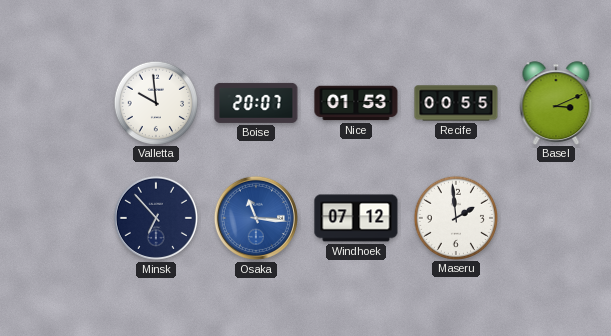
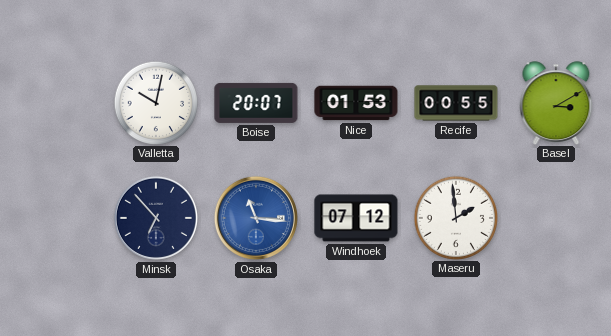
Valletta: 9:59 -> 10:02
Basel: 3:11 -> 3:10
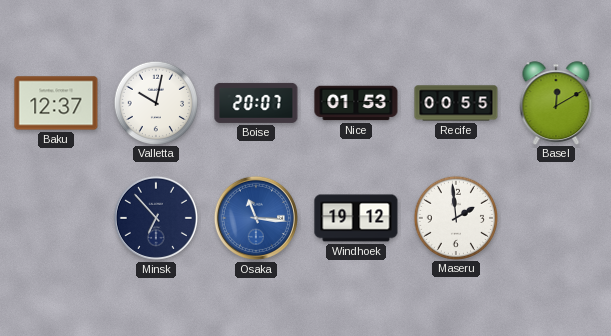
Baku: none -> 12:37
Basel: 3:10 -> 12:10
Windhoek: 07:12 -> 19:12
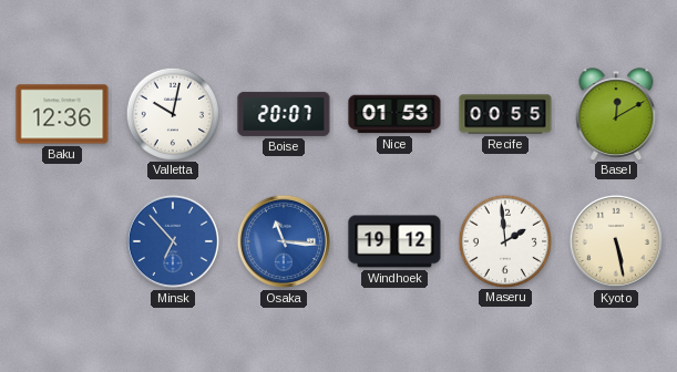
Baku: 12:37 -> 12:36
Minsk dial: navy -> blue
Kyoto: none -> 5:28
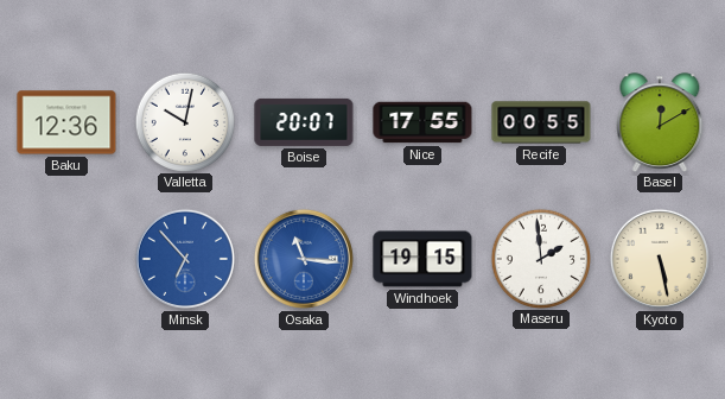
Nice: 01:53 -> 17:55
Windhoek: 19:12 -> 19:15
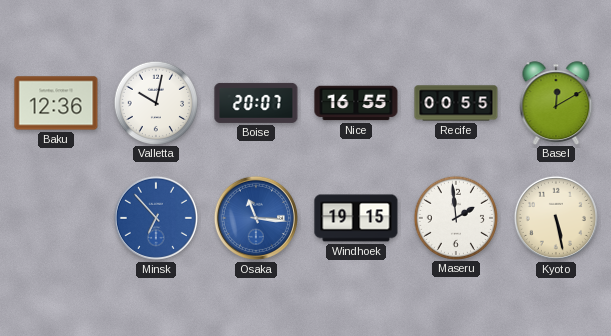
Nice: 17:55 -> 16:55
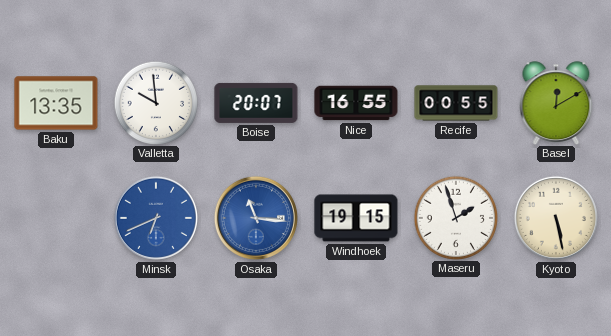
Baku: 12:36 -> 13:35
Valletta: 10:02 -> 9:59
Minsk: 6:53 -> 6:41
Maseru: 1:59 -> 1:57
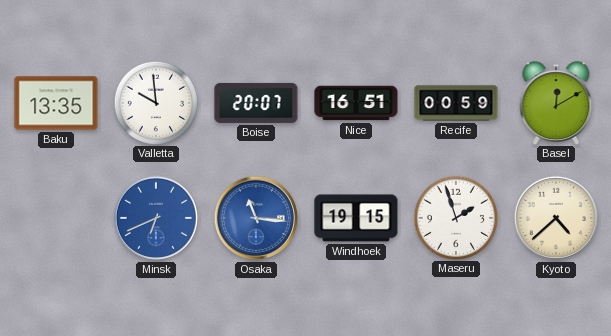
Nice: 16:55 -> 16:51
Recife: 00:55 -> 00:59
Kyoto: 5:28 -> 4:38
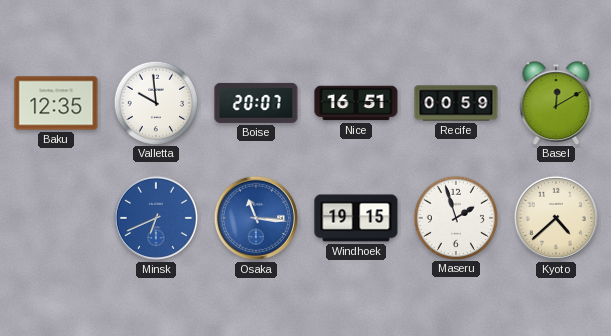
Baku: 13:35 -> 12:35
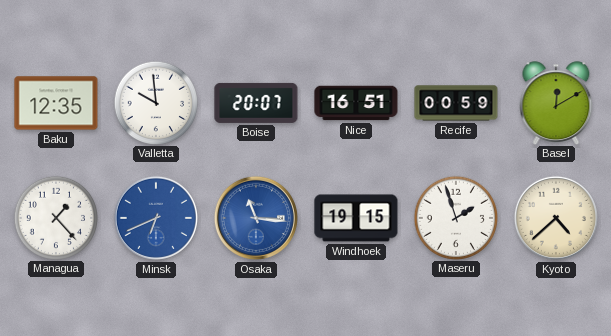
Managua: none -> 1:23
